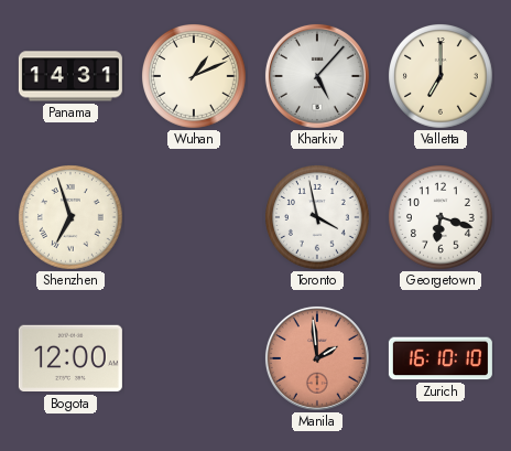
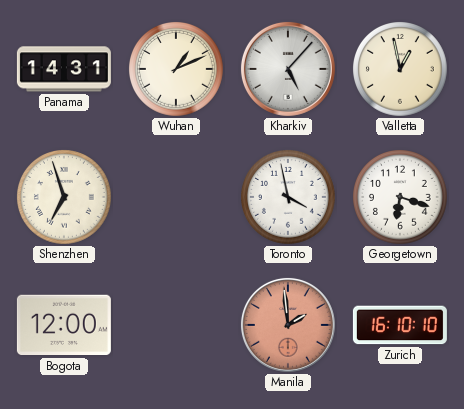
Valletta: 7:00 -> 12:58
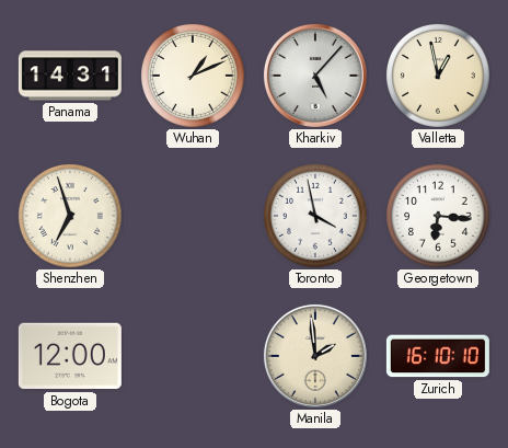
Georgetown: 6:18 -> 6:16
Manila dial: salmon -> cream
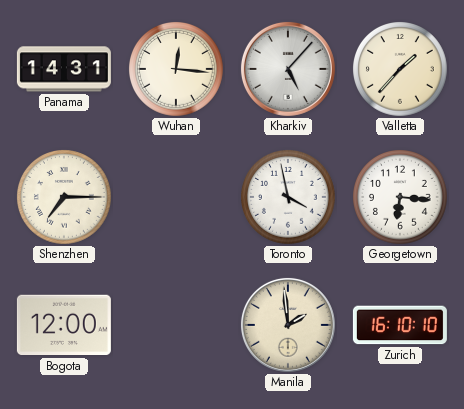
Wuhan: 1:11 -> 12:16
Valletta: 12:58 -> 1:37
Shenzhen: 6:57 -> 7:15
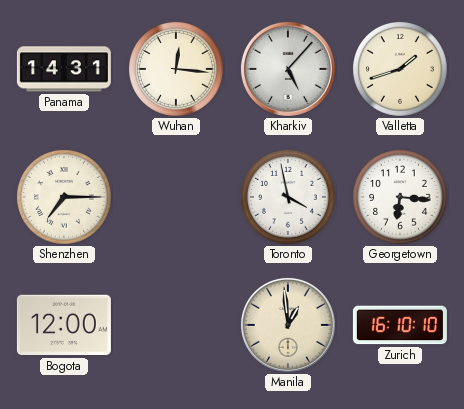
Valletta: 1:37 -> 1:42
Manila: 1:59 -> 12:59
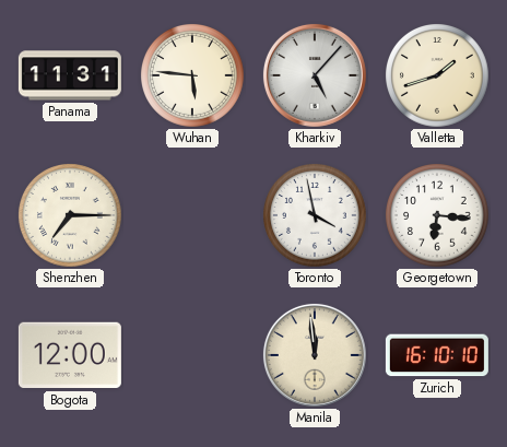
Panama: 14:31 -> 11:31
Wuhan: 12:16 -> 5:46
Manila: 12:59 -> 11:59
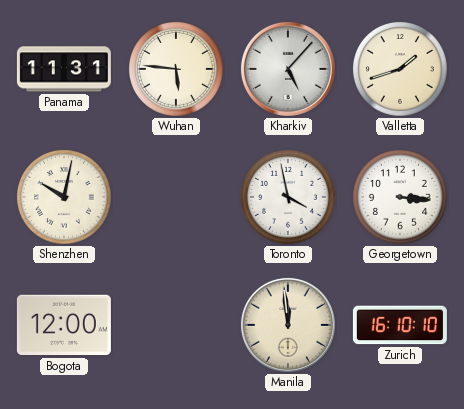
Shenzhen: 7:15 -> 10:02
Georgetown: 6:16 -> 3:16
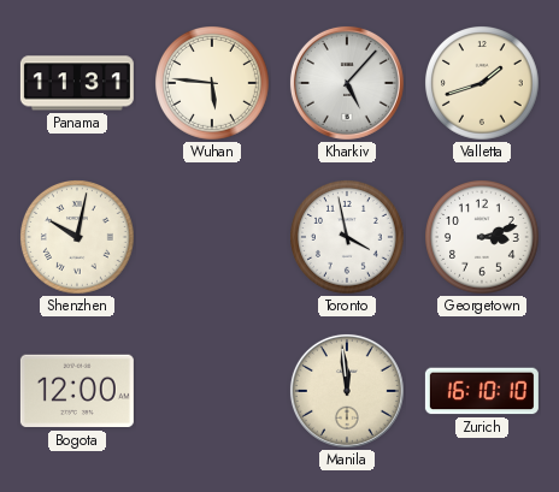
Georgetown: 3:16 -> 3:12
